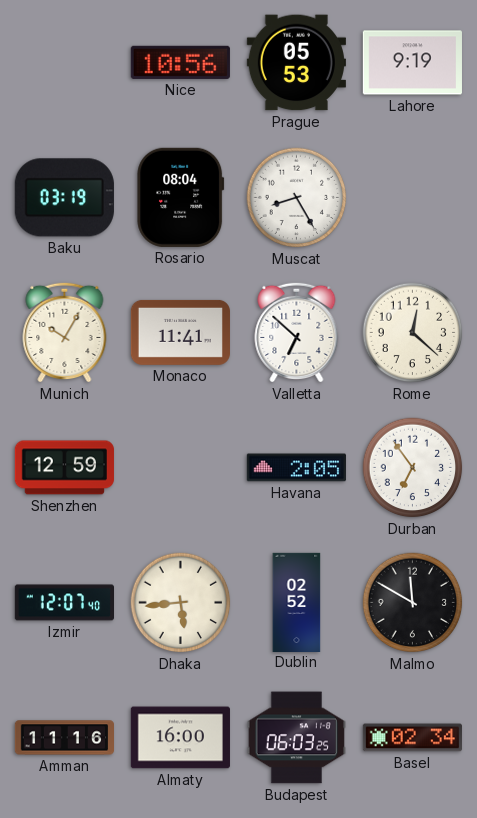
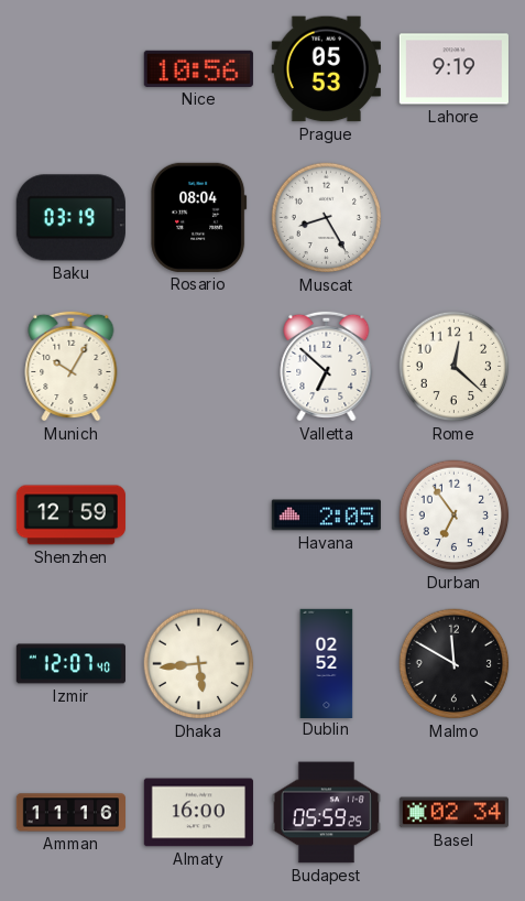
Monaco: 11:41 -> none
Budapest: 06:03 -> 05:59
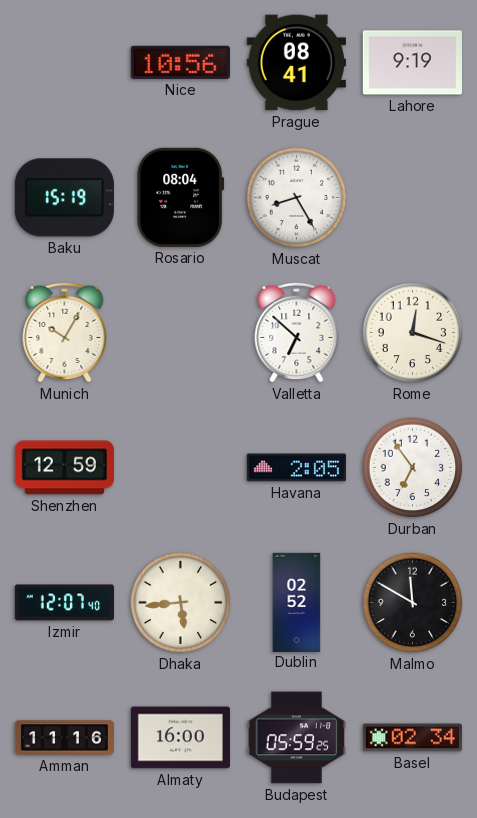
Prague: 05:53 -> 08:41
Baku: 03:19 -> 15:19
Rome: 12:22 -> 12:18
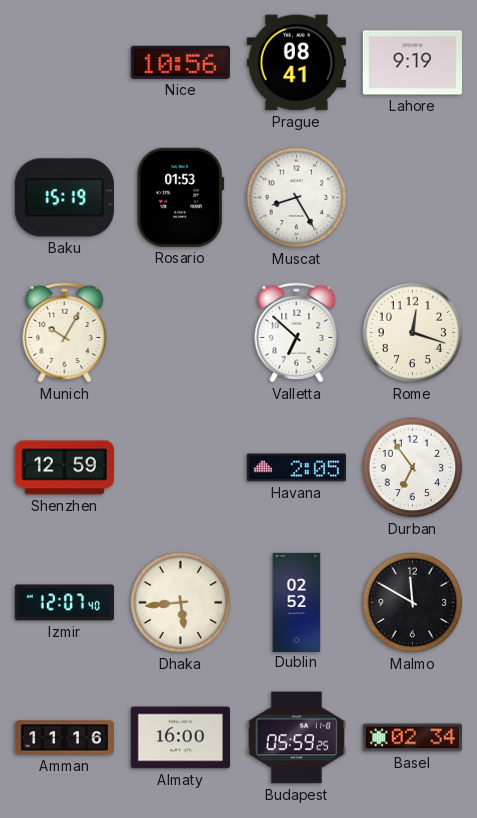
Rosario: 08:04 -> 01:53
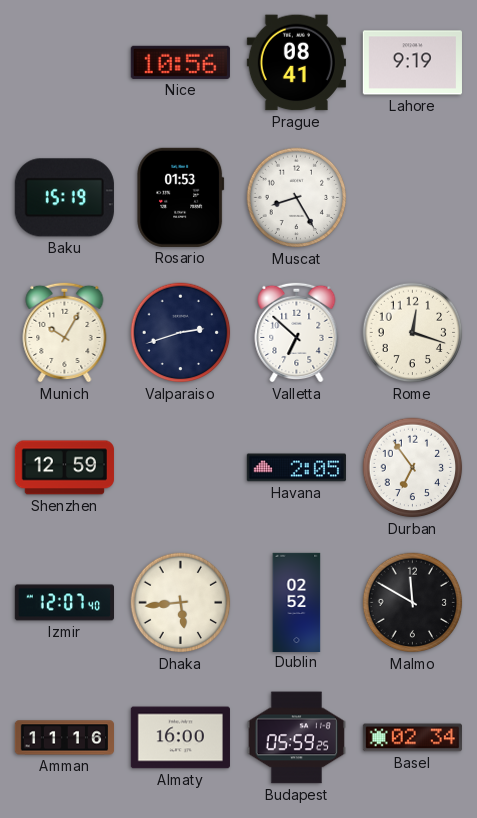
Valparaiso: none -> 2:42
